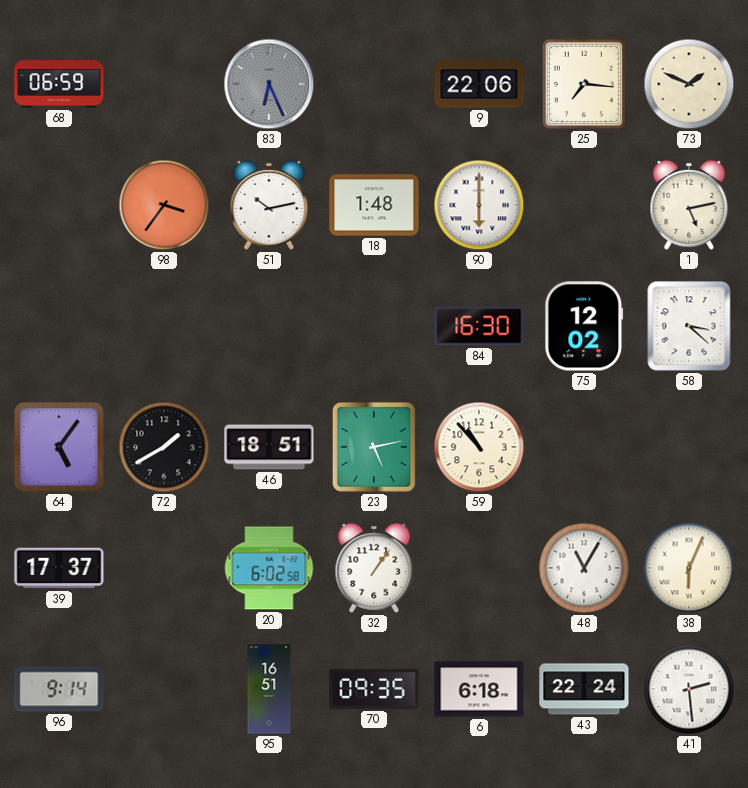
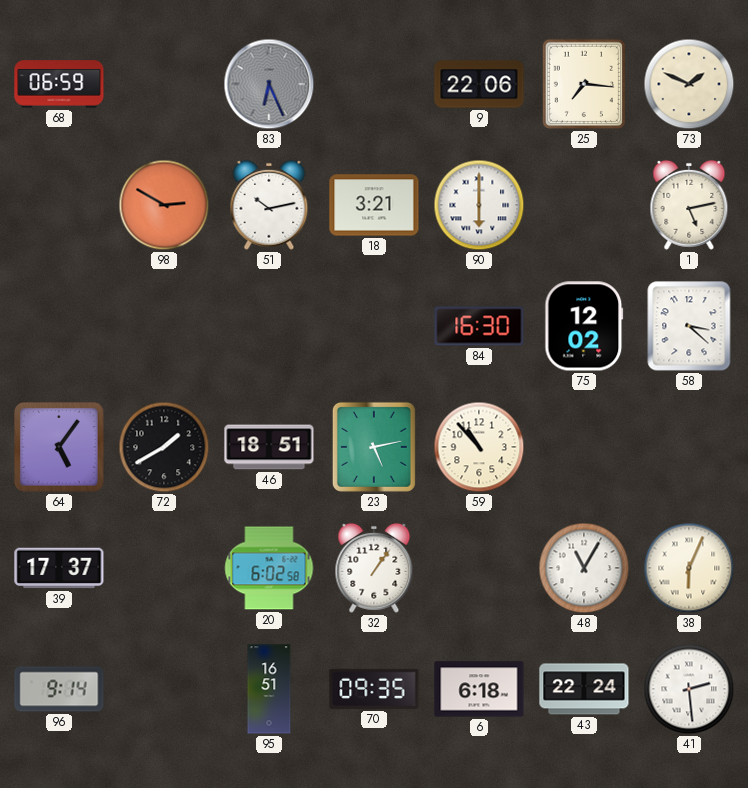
98: 3:36 -> 2:50
18: 1:48 -> 3:21
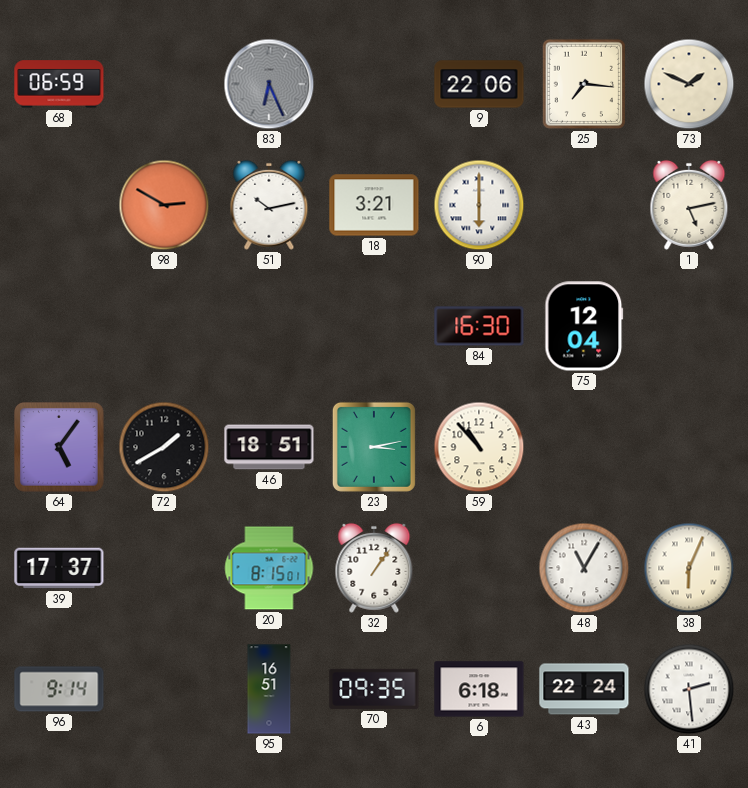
75: 12:02 -> 12:04
58: 3:22 -> none
23: 5:13 -> 3:13
20: 6:02 -> 8:15
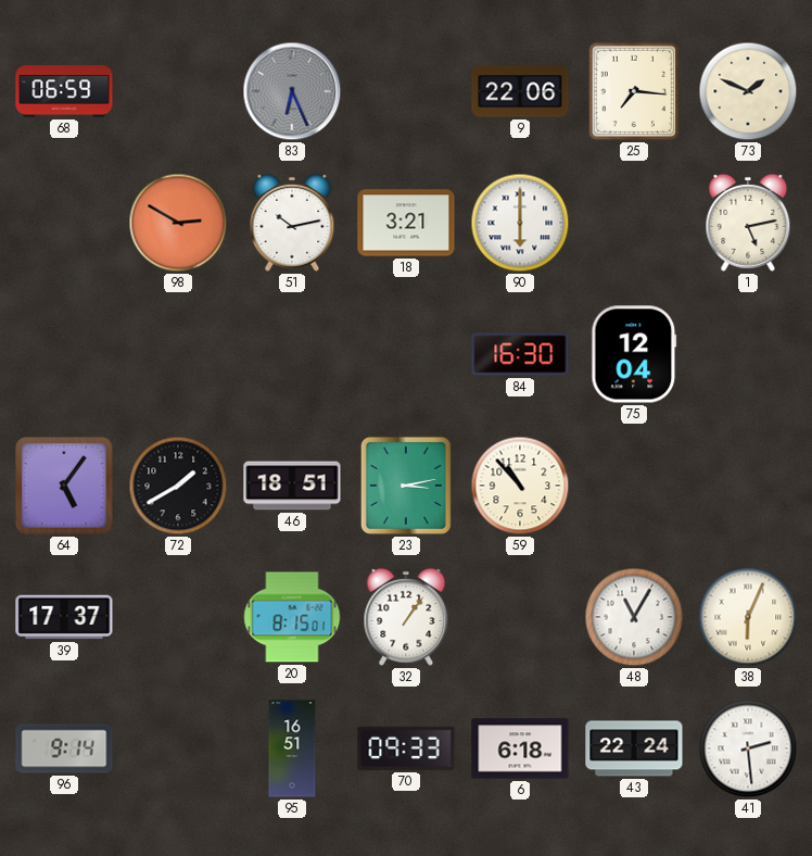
70: 09:35 -> 09:33
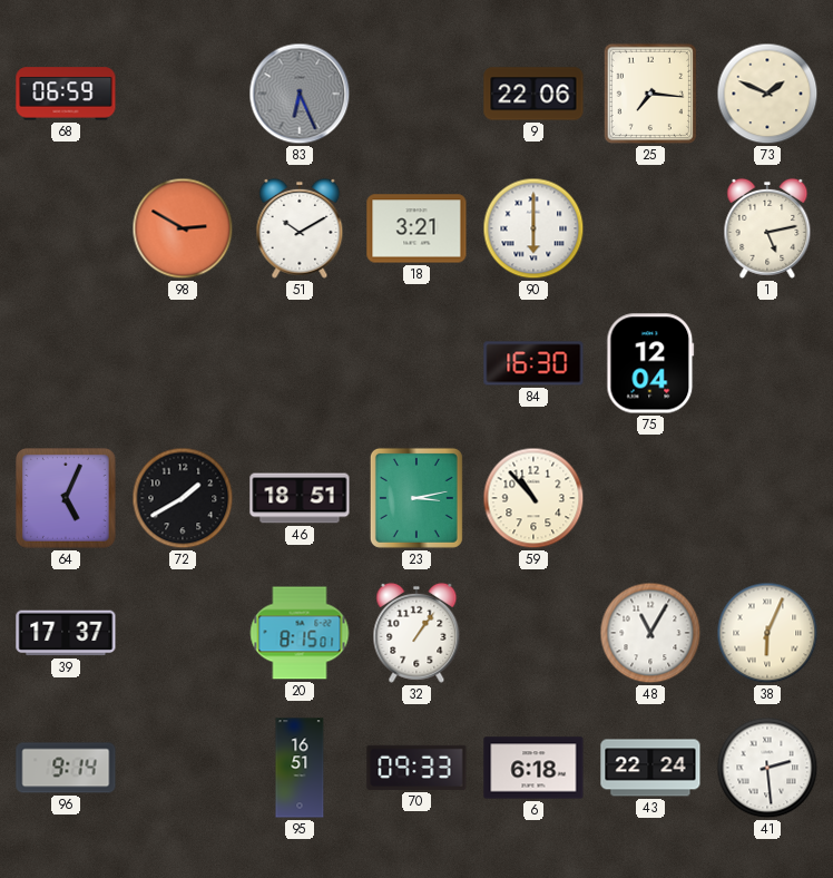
51: 10:13 -> 10:10
64: 5:06 -> 5:04
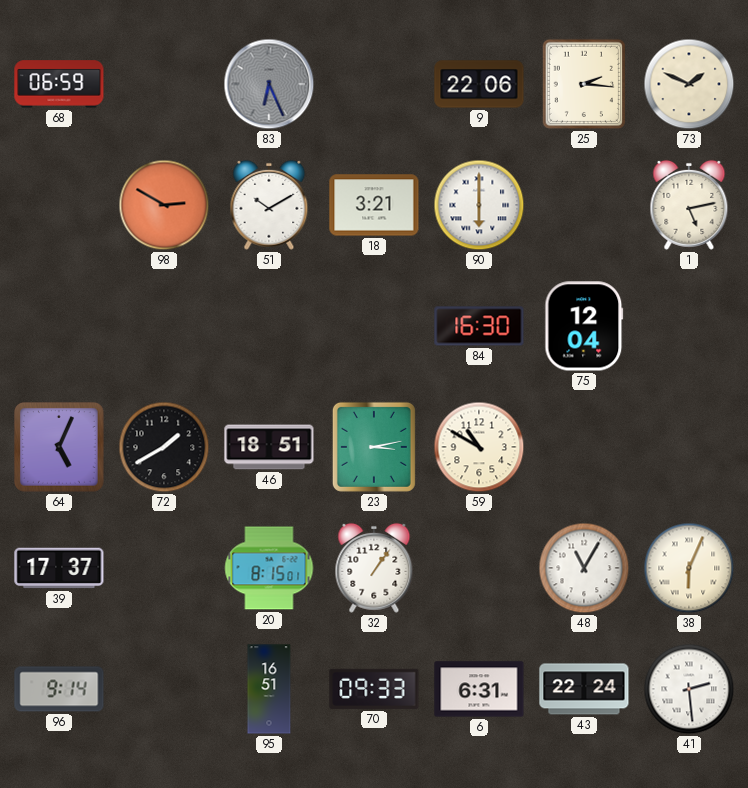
25: 7:16 -> 2:16
59: 10:53 -> 10:50
6: 6:18 -> 6:31
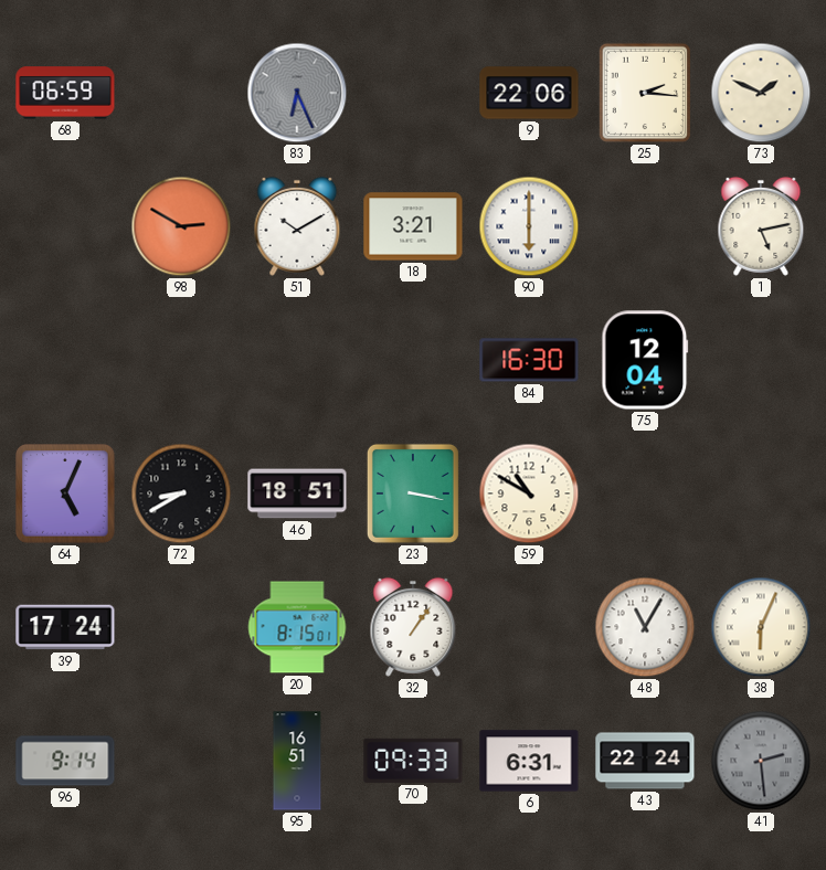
72: 1:40 -> 8:40
23: 3:13 -> 3:17
39: 17:37 -> 17:24
41 dial: white -> grey
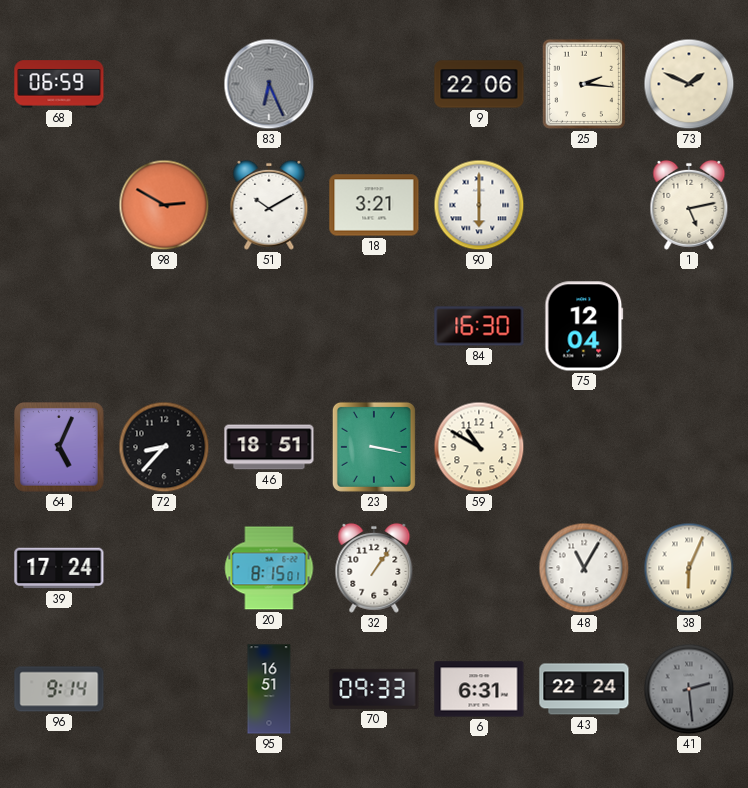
72: 8:40 -> 8:37
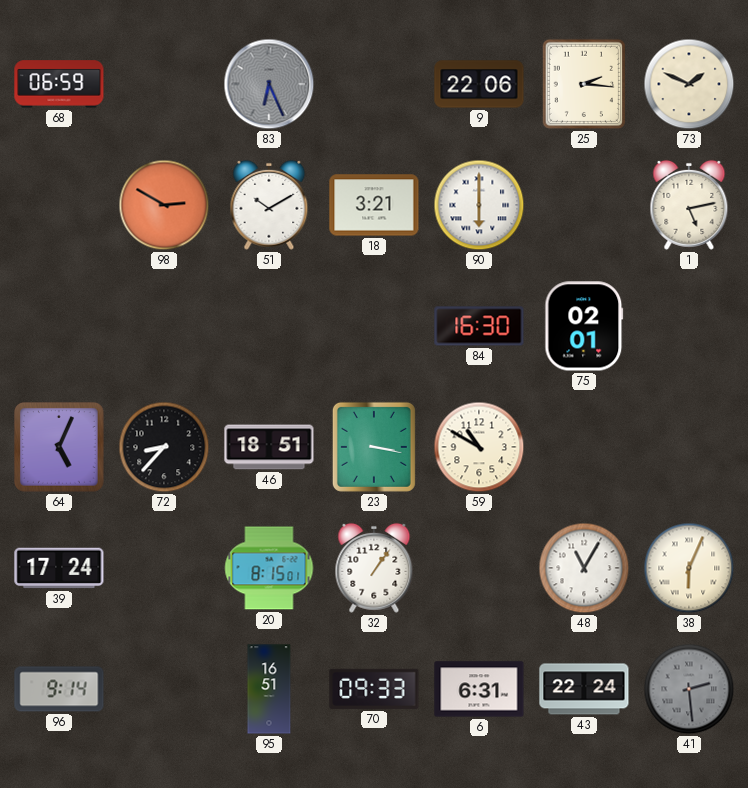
75: 12:04 -> 02:01
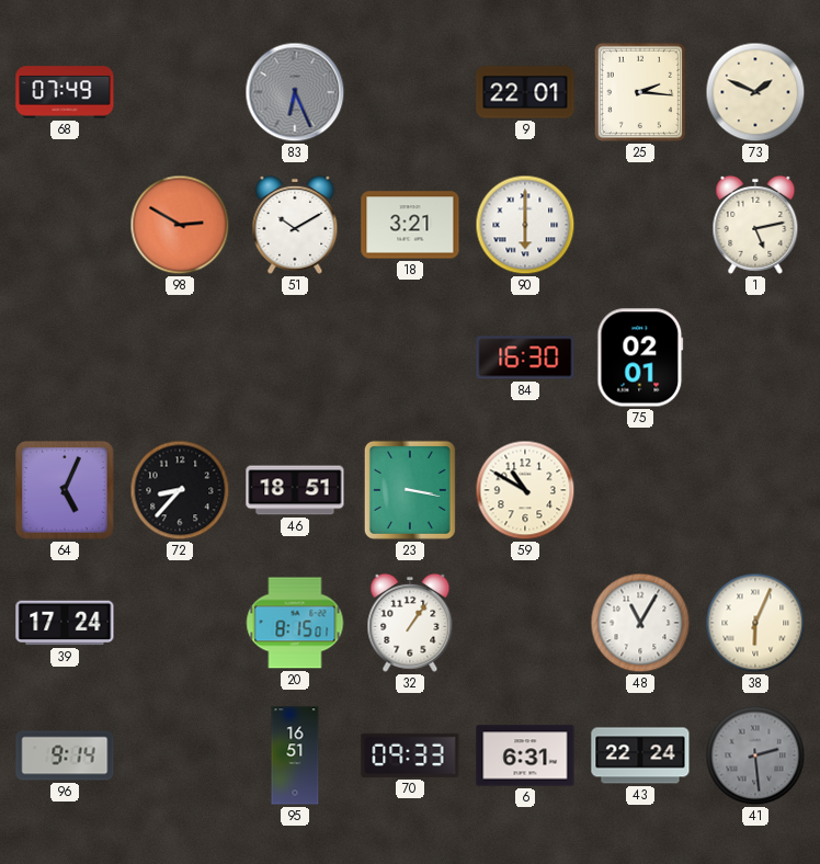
68: 06:59 -> 07:49
9: 22:06 -> 22:01
